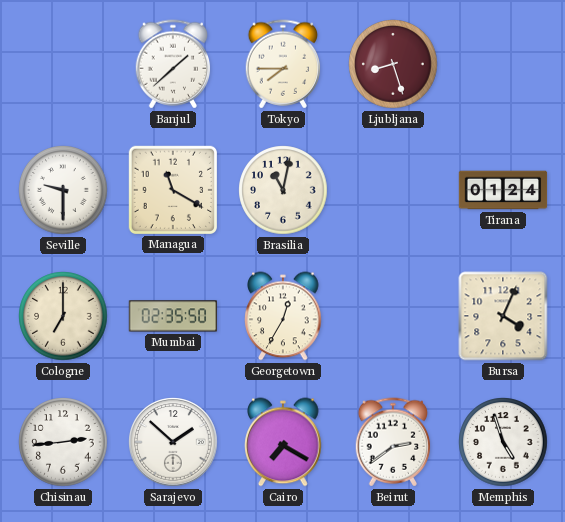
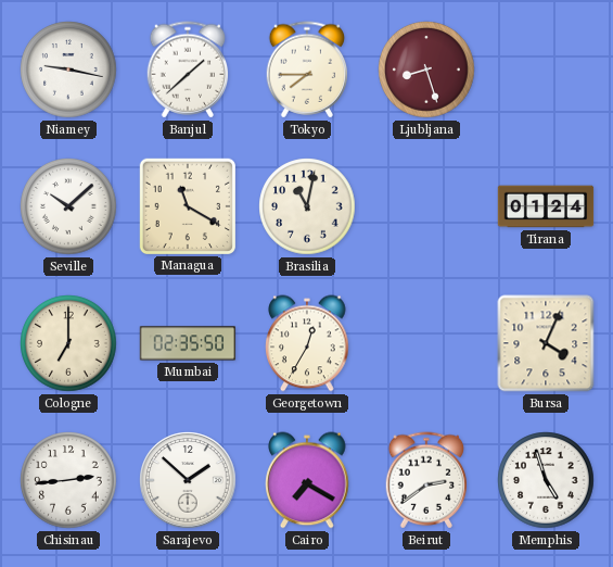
Niamey: none -> 9:17
Seville: 9:30 -> 10:08
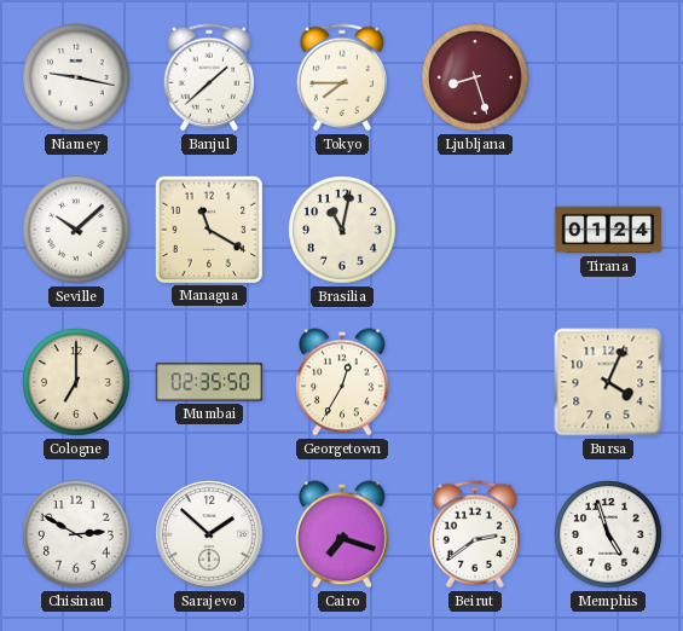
Chisinau: 2:44 -> 2:50
Cairo: 7:20 -> 7:18
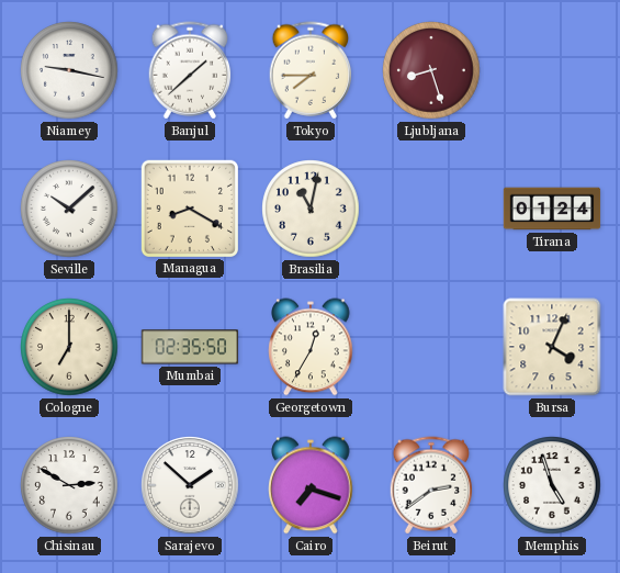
Managua: 11:20 -> 8:20
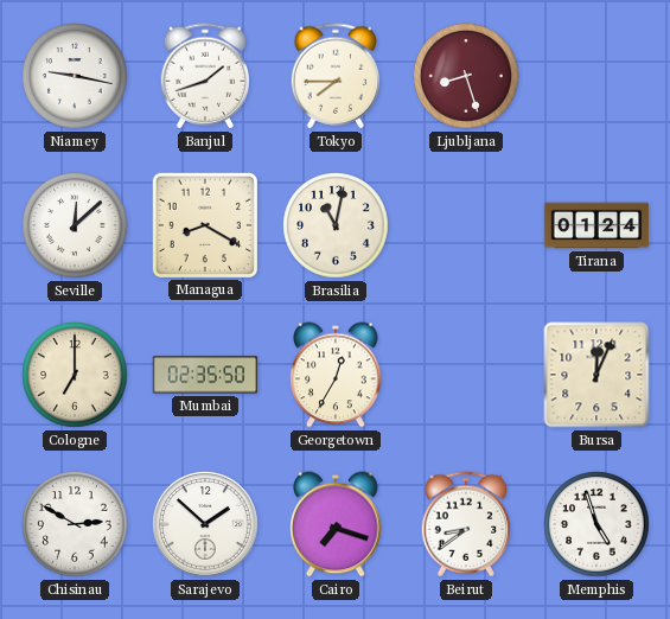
Banjul: 1:38 -> 1:42
Seville: 10:08 -> 12:08
Bursa: 4:04 -> 12:04
Beirut: 2:39 -> 8:39
